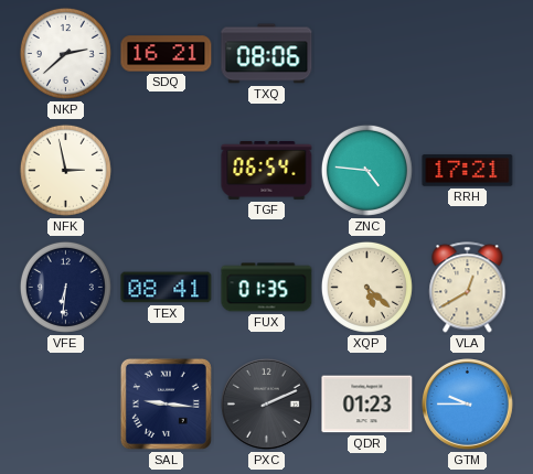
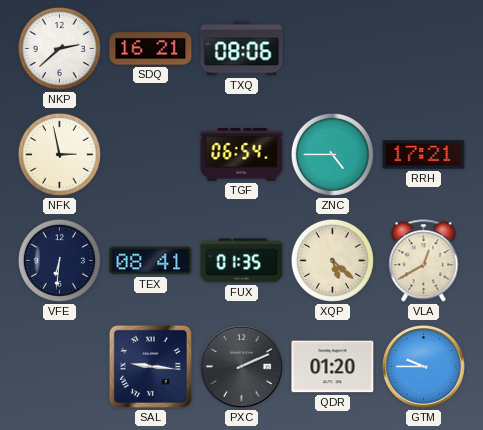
ZNC: 4:46 -> 4:45
QDR: 01:23 -> 01:20
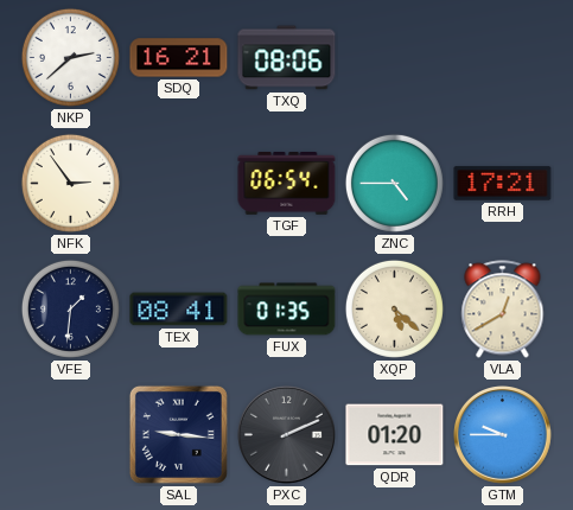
NFK: 2:58 -> 2:54
VFE: 6:31 -> 1:31
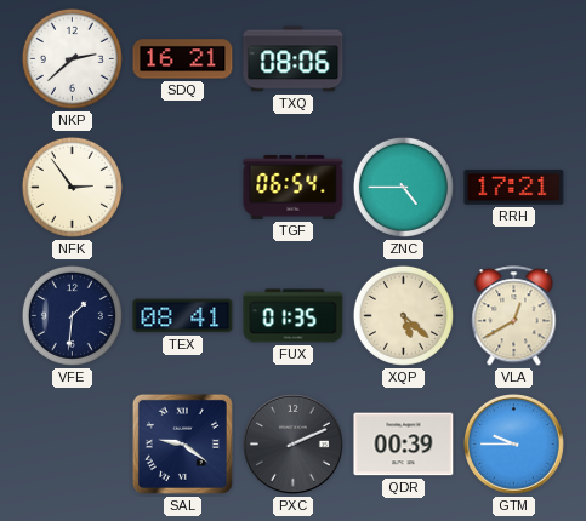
SAL: 9:16 -> 9:21
QDR: 01:20 -> 00:39
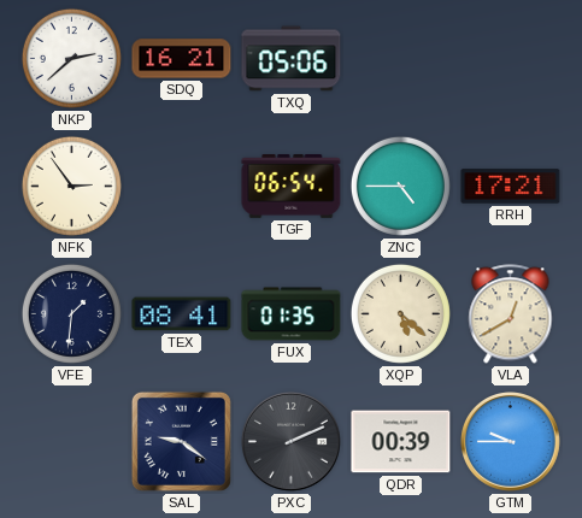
TXQ: 08:06 -> 05:06
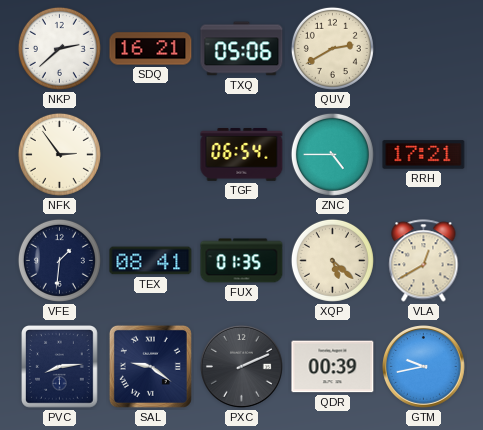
QUV: none -> 2:40
PVC: none -> 8:14
GTM: 9:45 -> 9:43
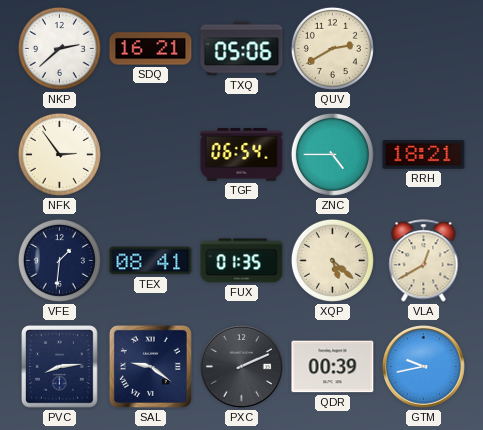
RRH: 17:21 -> 18:21
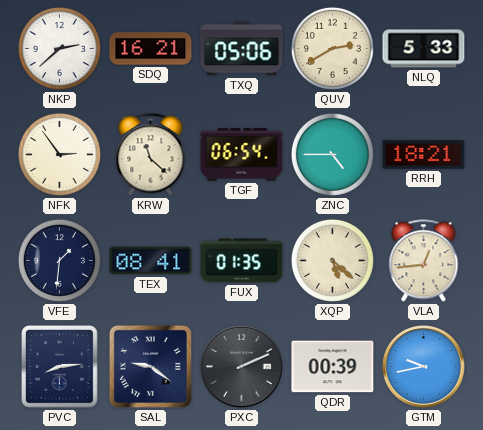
NLQ: none -> 5:33
KRW: none -> 11:22
VLA: 12:40 -> 12:44
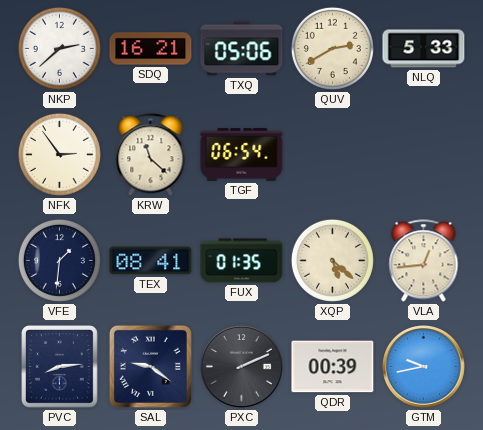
ZNC: 4:45 -> none
RRH: 18:21 -> none
